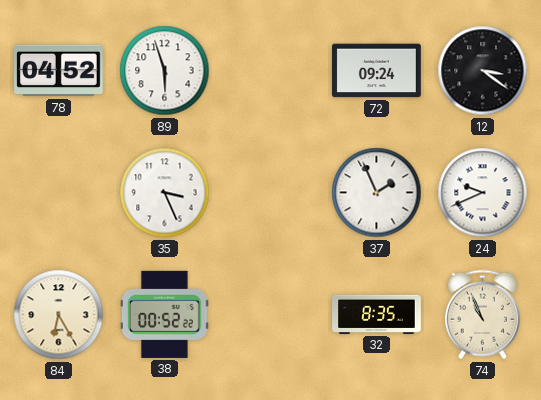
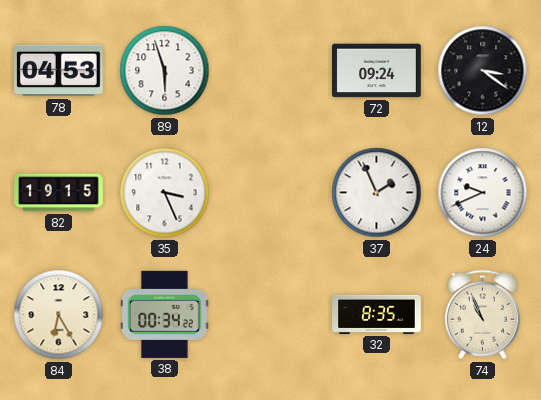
78: 04:52 -> 04:53
82: none -> 19:15
38: 00:52 -> 00:34
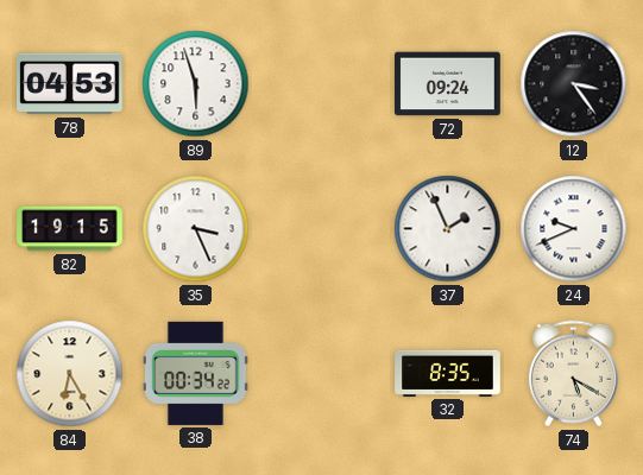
12: 3:21 -> 3:24
74: 10:56 -> 5:20
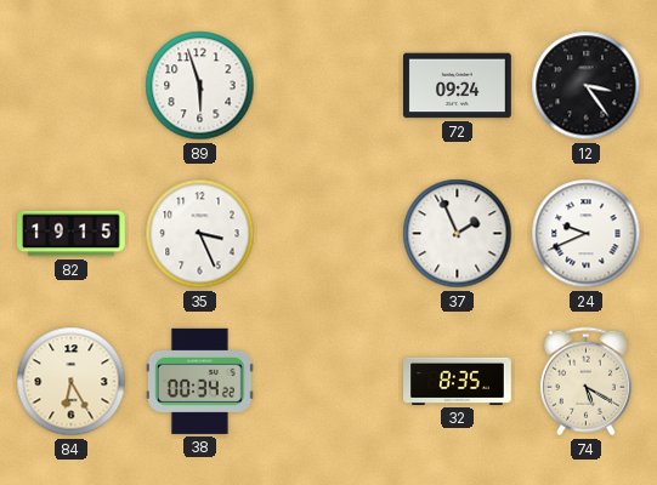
78: 04:53 -> none
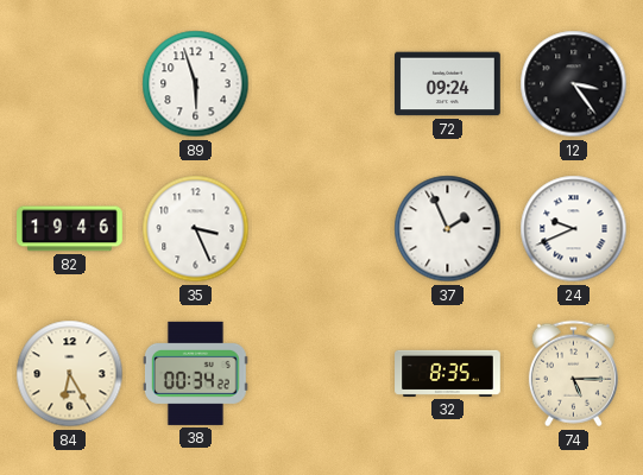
82: 19:15 -> 19:46
74: 5:20 -> 5:15
